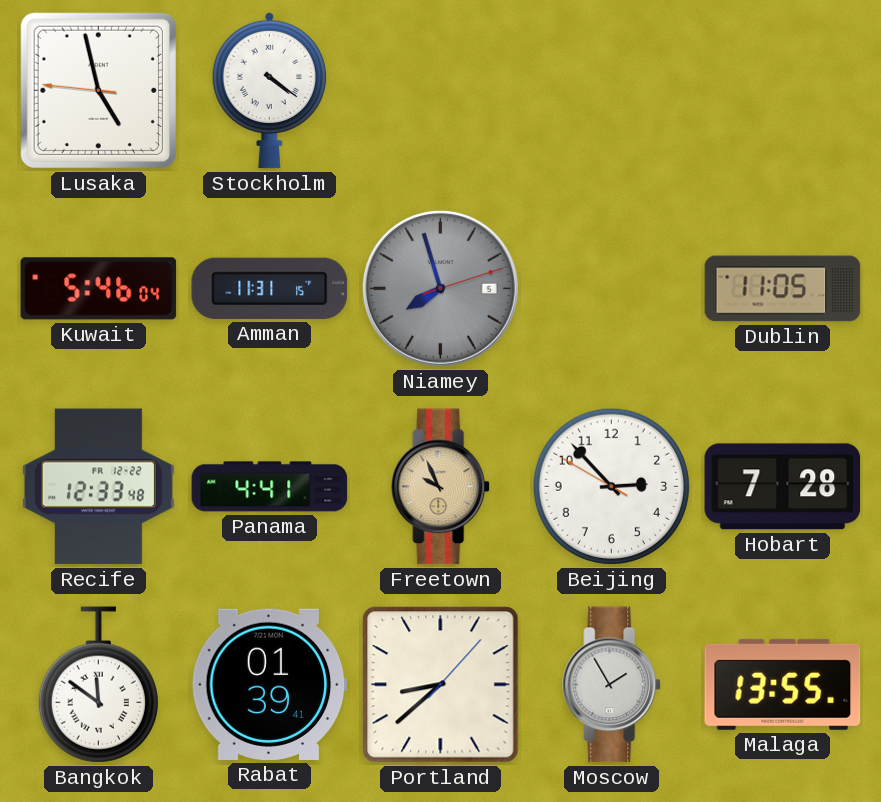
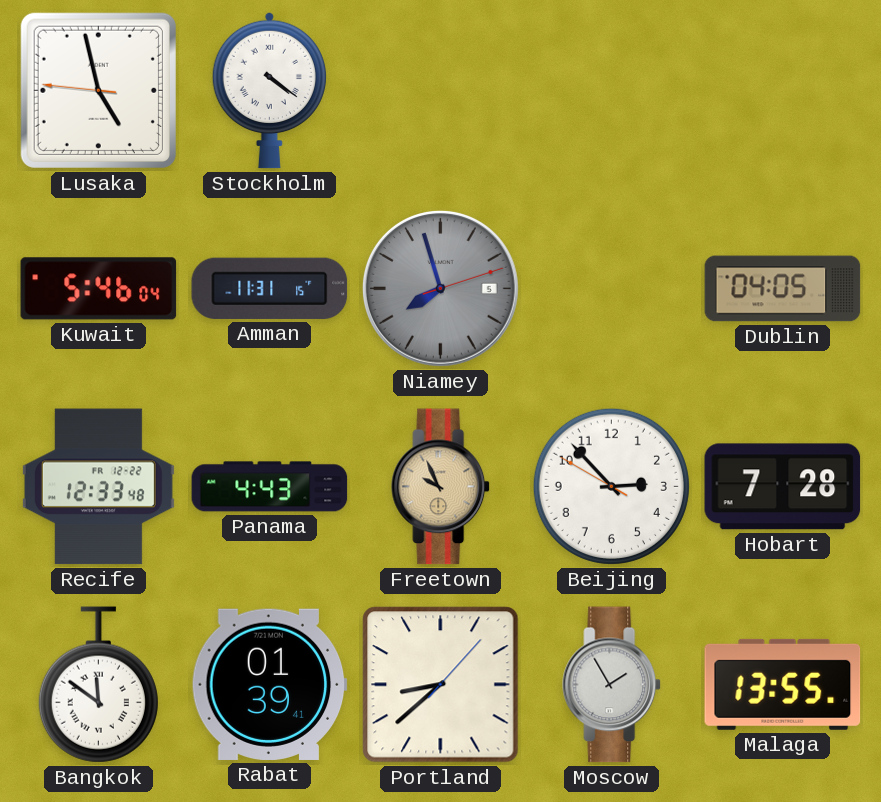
Dublin: 11:05 -> 04:05
Panama: 4:41 -> 4:43
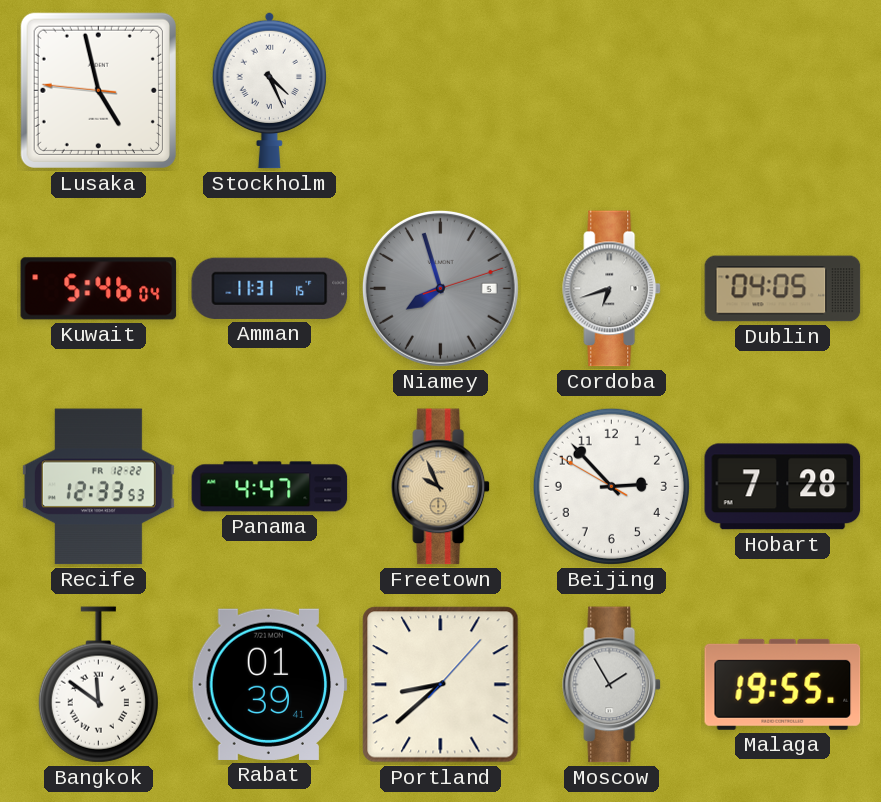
Stockholm: 4:21 -> 4:26
Cordoba: none -> 6:42
Recife: 12:33:48 -> 12:33:53
Panama: 4:43 -> 4:47
Malaga: 13:55 -> 19:55
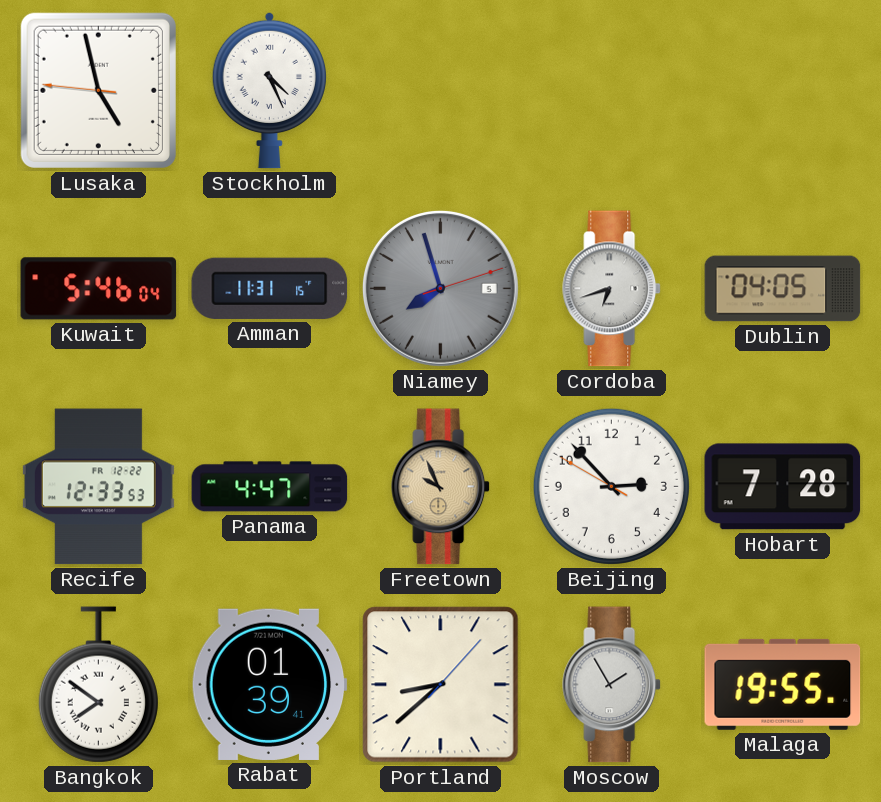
Bangkok: 11:51 -> 7:51
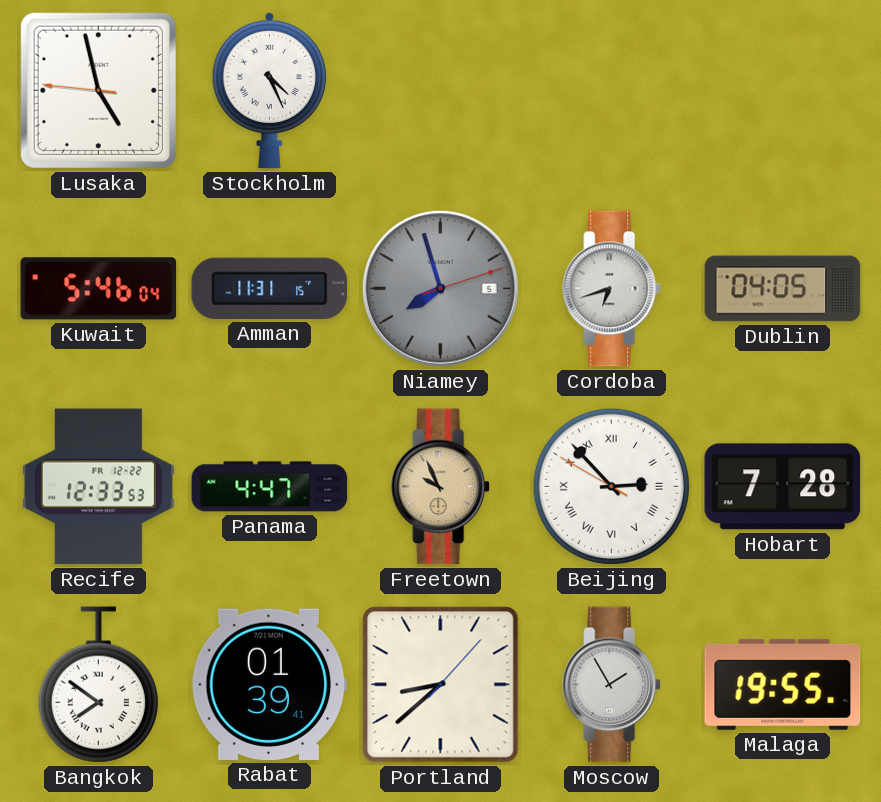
Beijing numerals: Arabic -> Roman
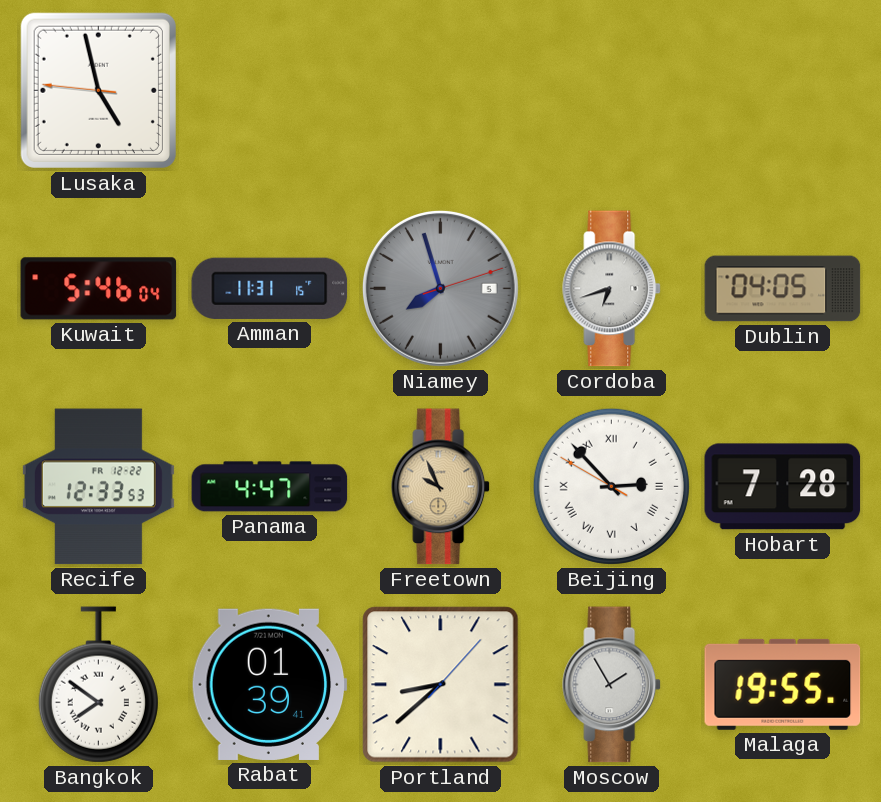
Stockholm: 4:26 -> none
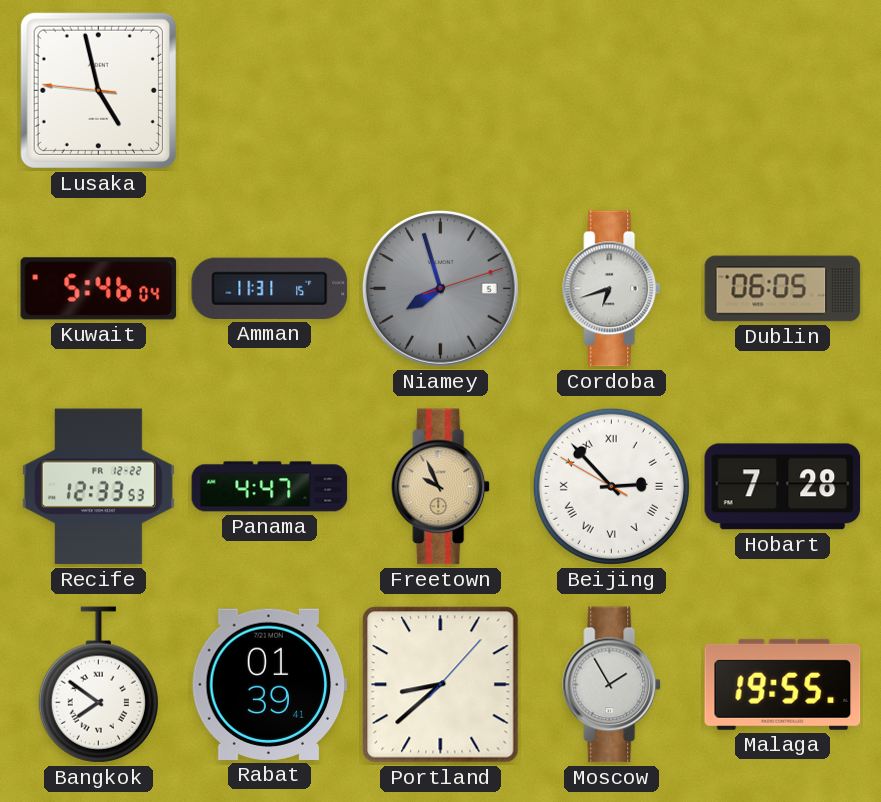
Dublin: 04:05 -> 06:05
